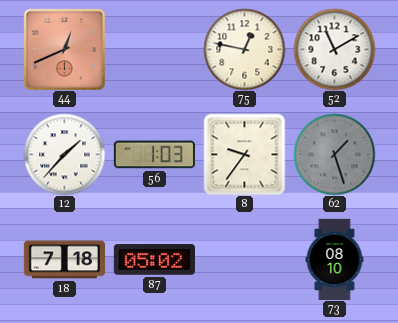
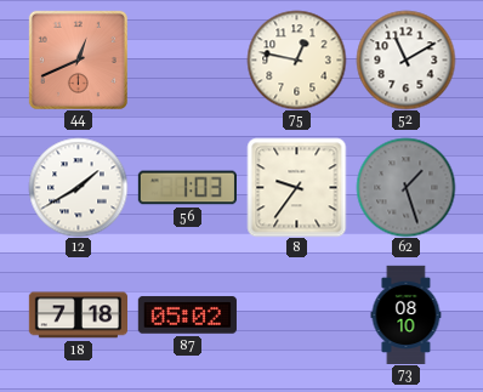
12: 1:37 -> 1:40
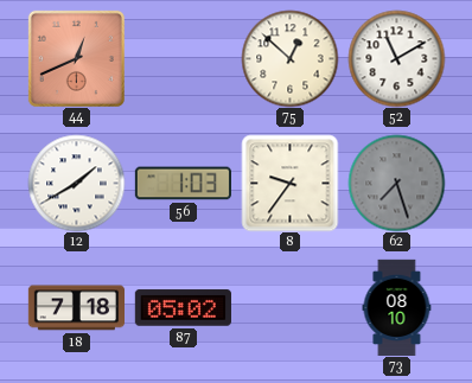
75: 12:47 -> 12:52
62: 1:27 -> 7:27
